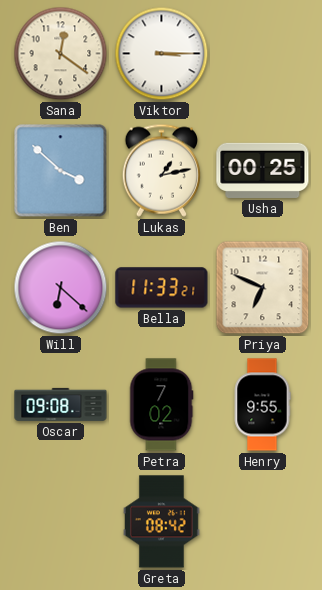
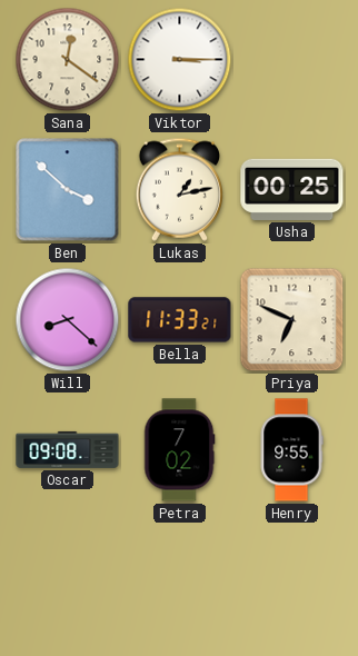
Will: 6:22 -> 8:22
Greta: 08:42 -> none
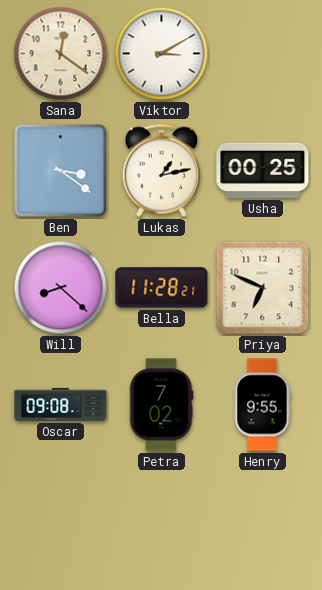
Viktor: 3:15 -> 3:10
Ben: 3:52 -> 3:21
Bella: 11:33 -> 11:28
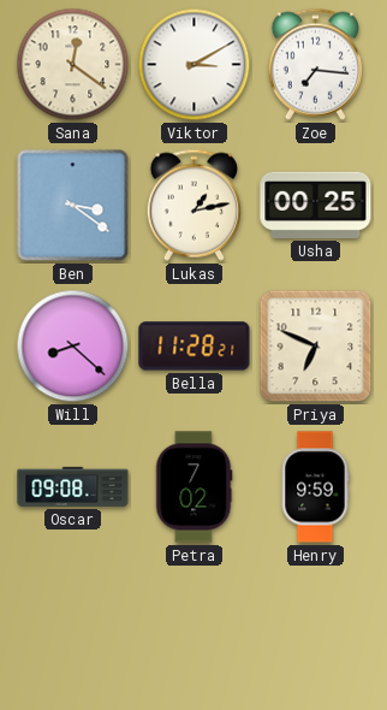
Zoe: none -> 7:16
Henry: 9:55 -> 9:59
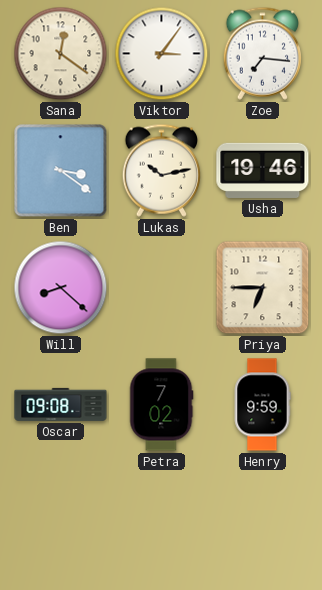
Viktor: 3:10 -> 3:06
Lukas: 1:13 -> 10:13
Usha: 00:25 -> 19:46
Bella: 11:28 -> none
Priya: 6:49 -> 6:45
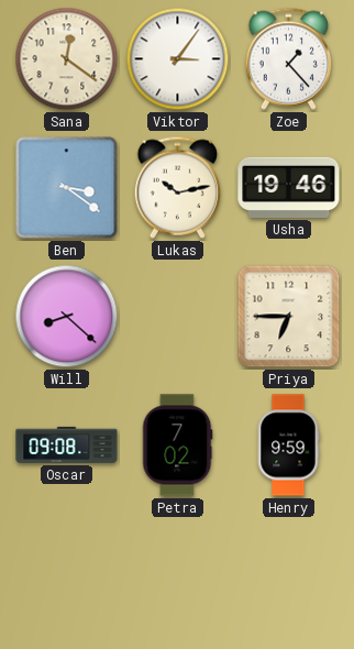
Zoe: 7:16 -> 1:23
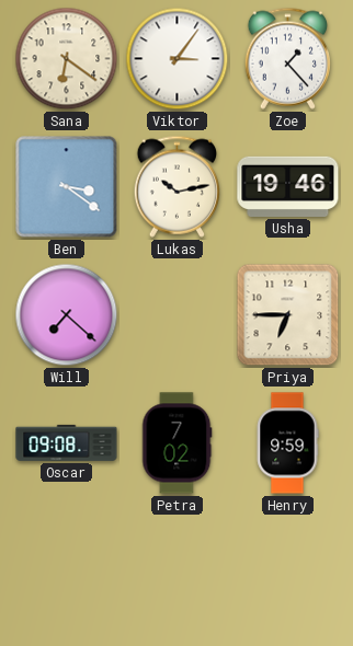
Sana: 12:21 -> 6:21
Will: 8:22 -> 7:22
